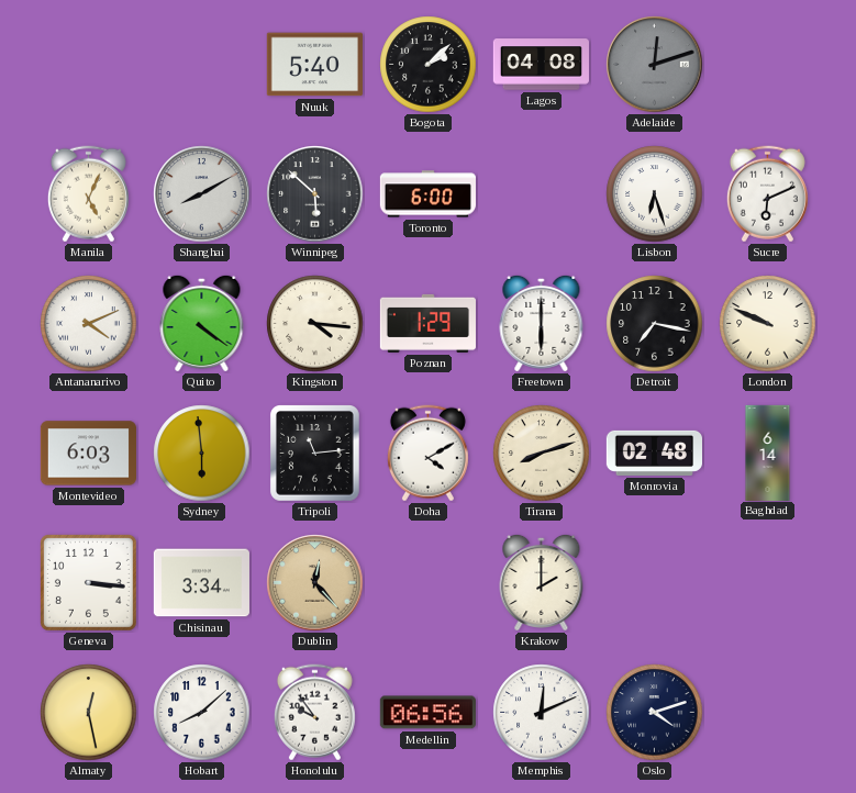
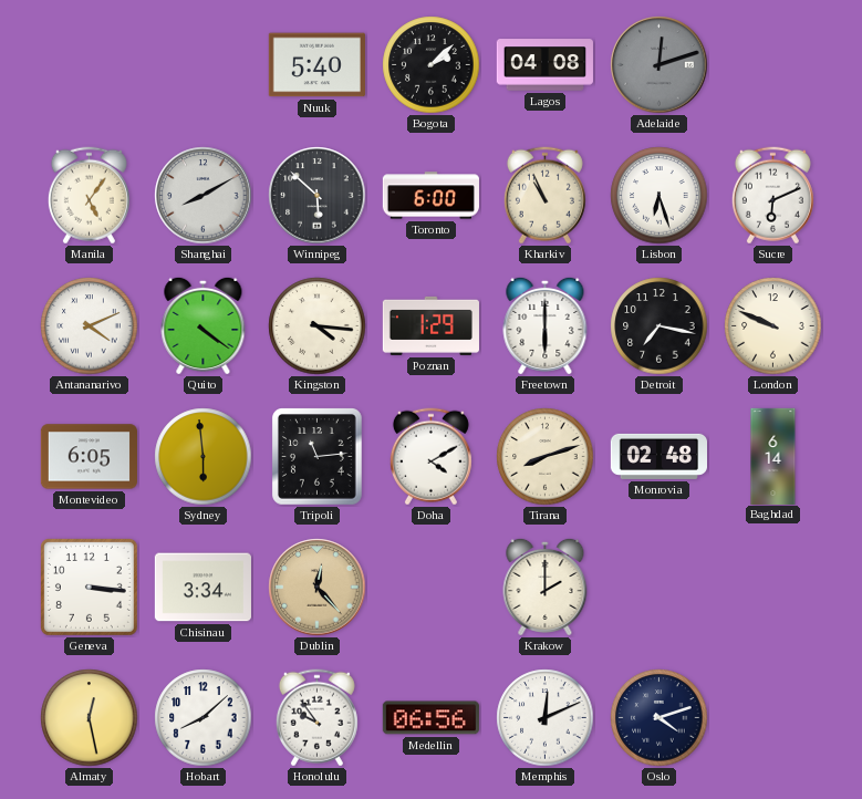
Manila: 5:04 -> 5:06
Kharkiv: none -> 10:56
Montevideo: 6:03 -> 6:05
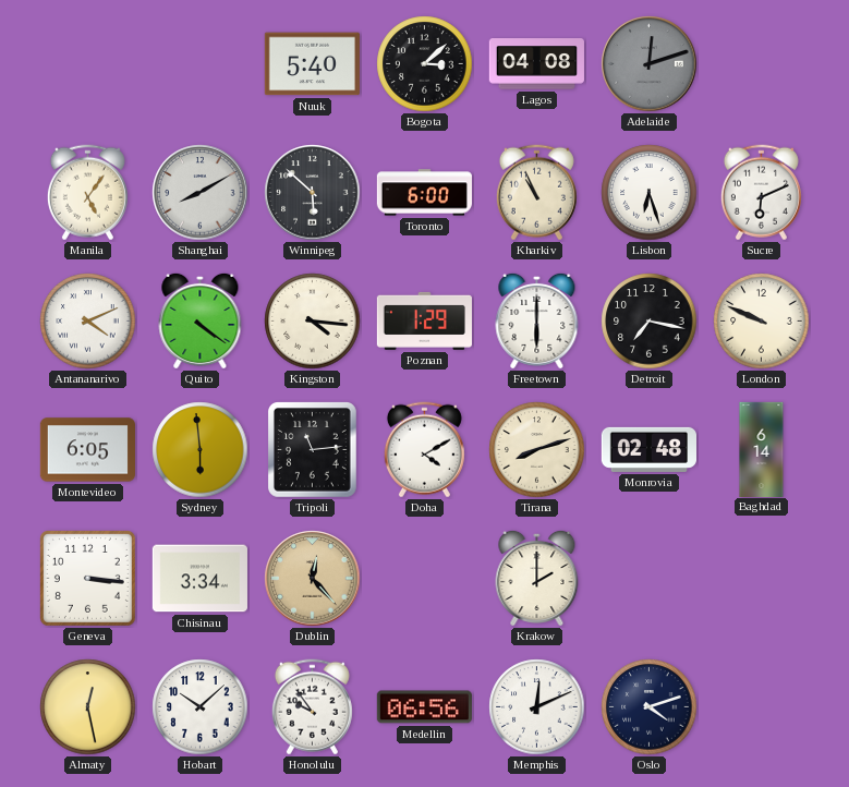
Bogota: 2:08 -> 3:08
Hobart: 8:08 -> 10:08
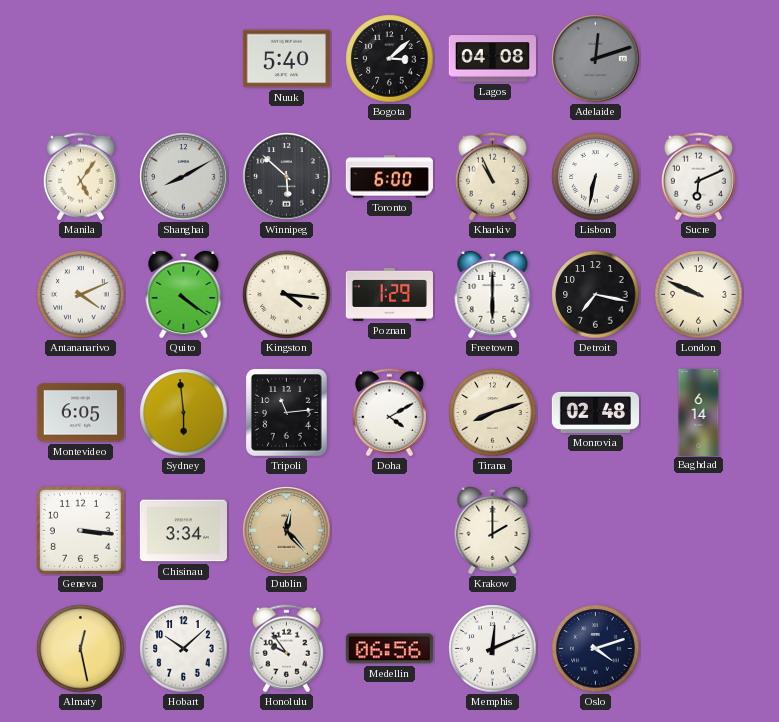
Lisbon: 6:27 -> 6:32
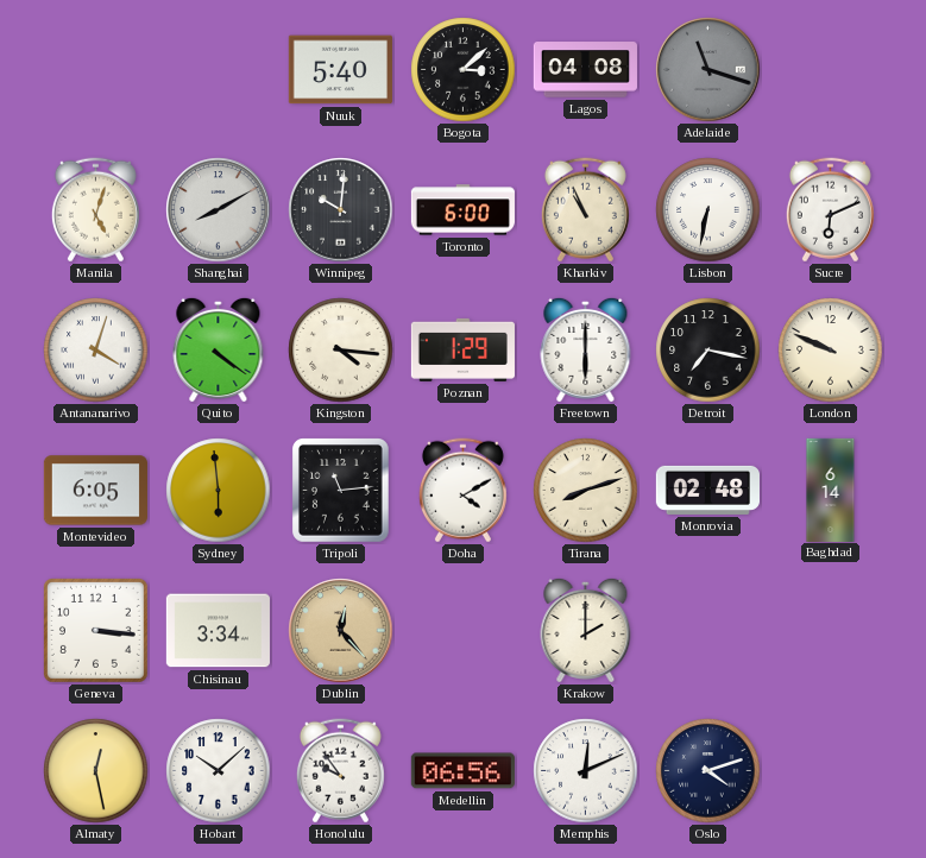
Adelaide: 12:12 -> 11:18
Manila: 5:06 -> 5:03
Winnipeg: 5:52 -> 10:01
Antananarivo: 4:11 -> 4:03
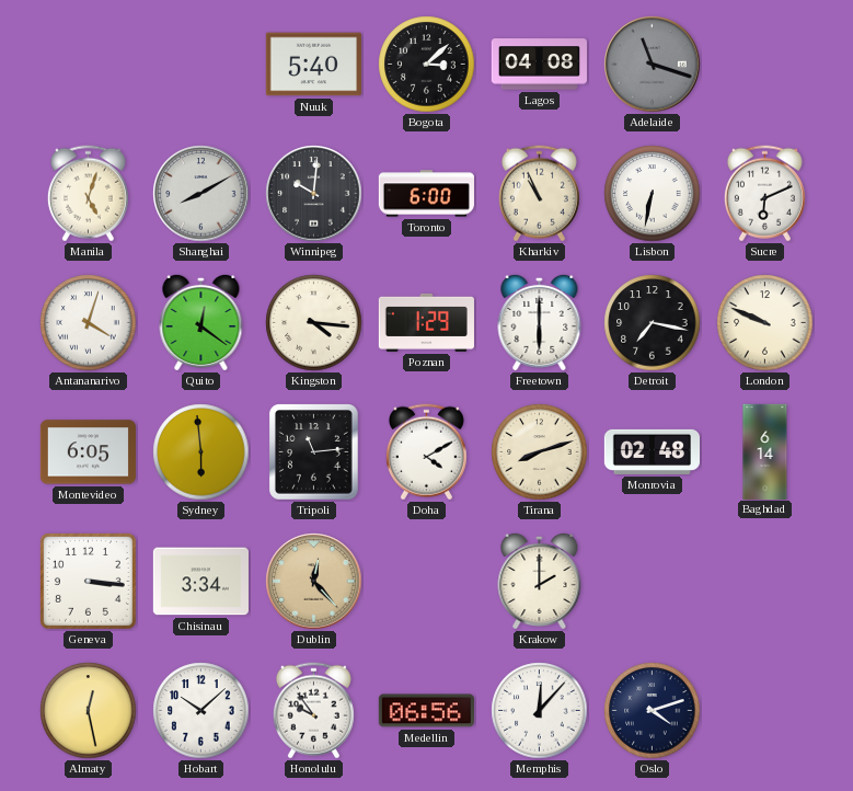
Quito: 4:21 -> 12:21
Memphis: 12:11 -> 12:07
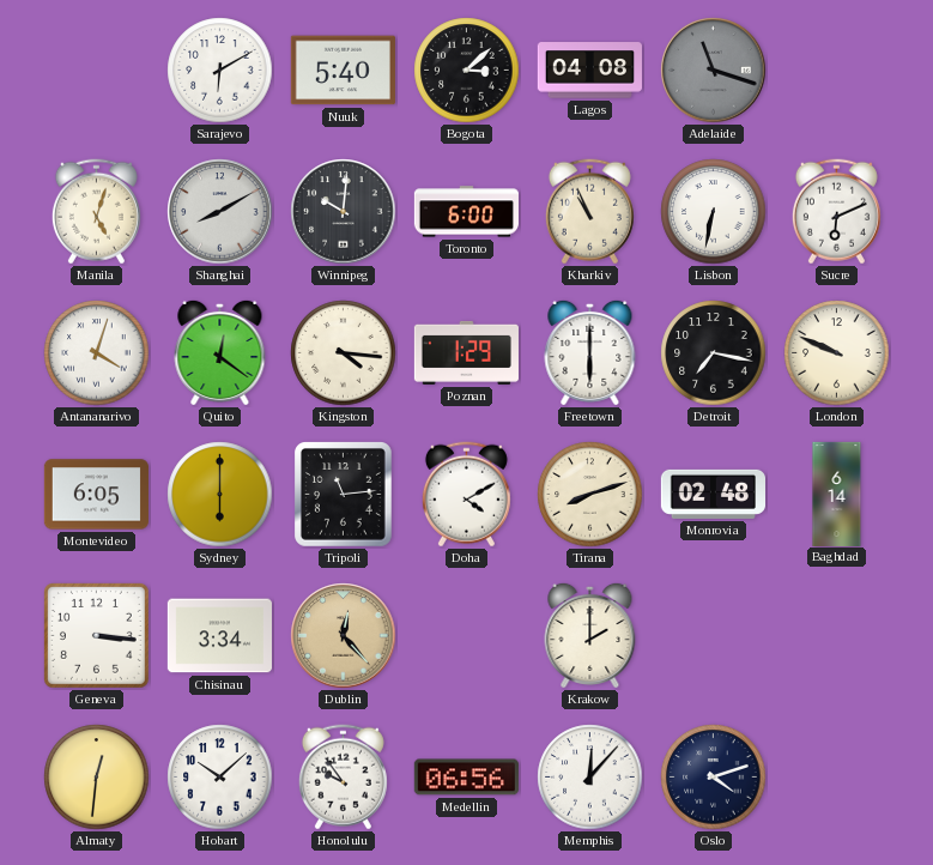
Sarajevo: none -> 6:10
Sydney: 5:59 -> 6:00
Almaty: 12:28 -> 12:31
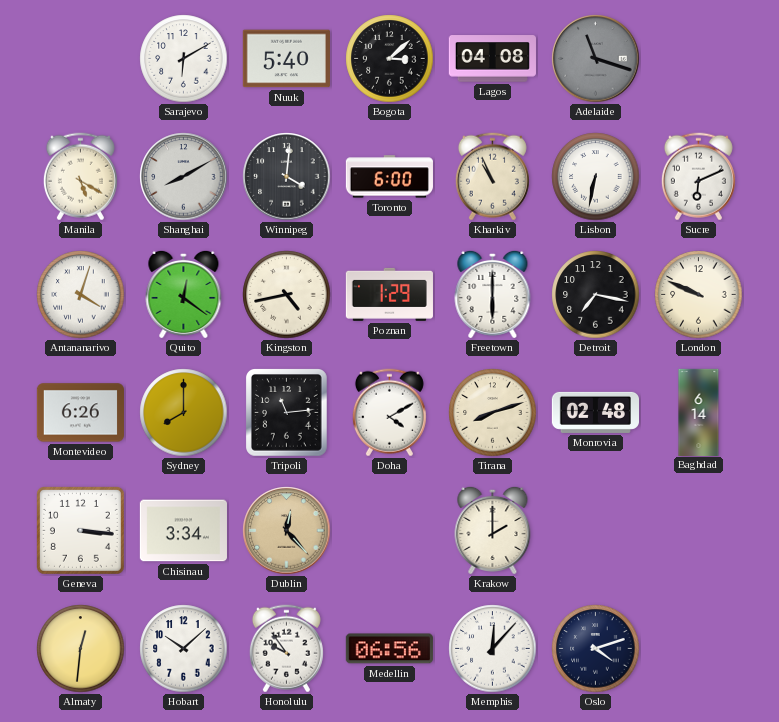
Manila: 5:03 -> 5:20
Winnipeg: 10:01 -> 4:01
Kingston: 4:16 -> 4:43
Montevideo: 6:05 -> 6:26
Sydney: 6:00 -> 8:00
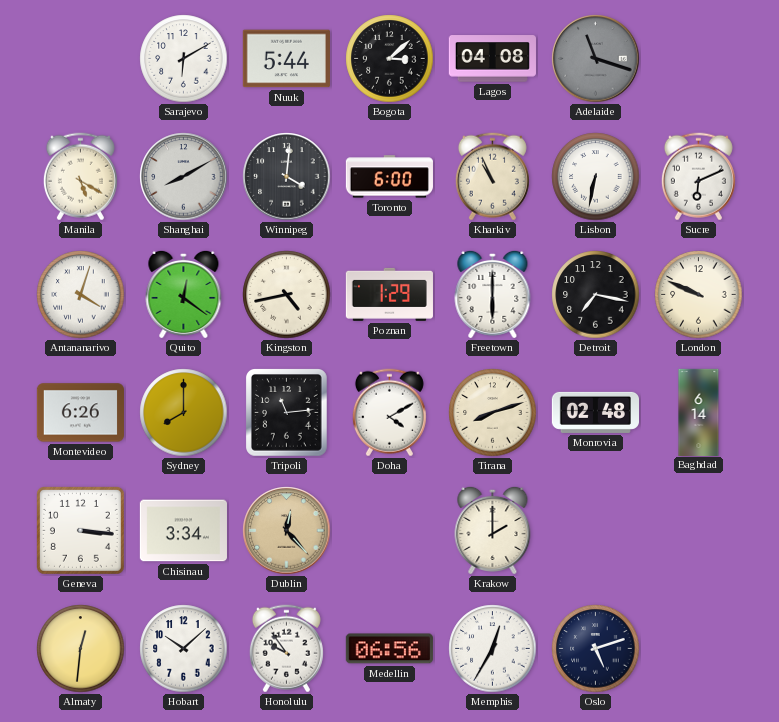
Nuuk: 5:40 -> 5:44
Memphis: 12:07 -> 12:35
Oslo: 4:12 -> 5:12
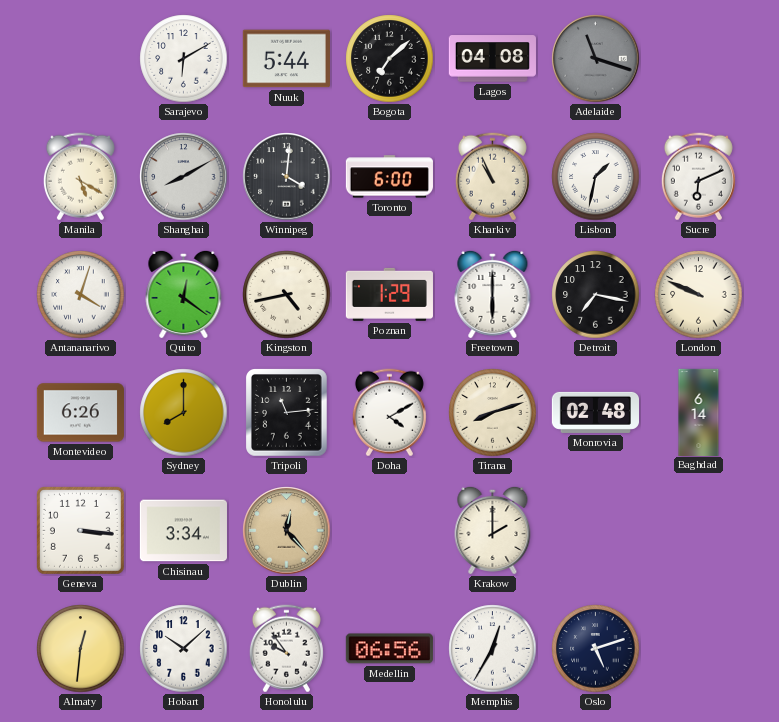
Bogota: 3:08 -> 7:08
Lisbon: 6:32 -> 1:32
